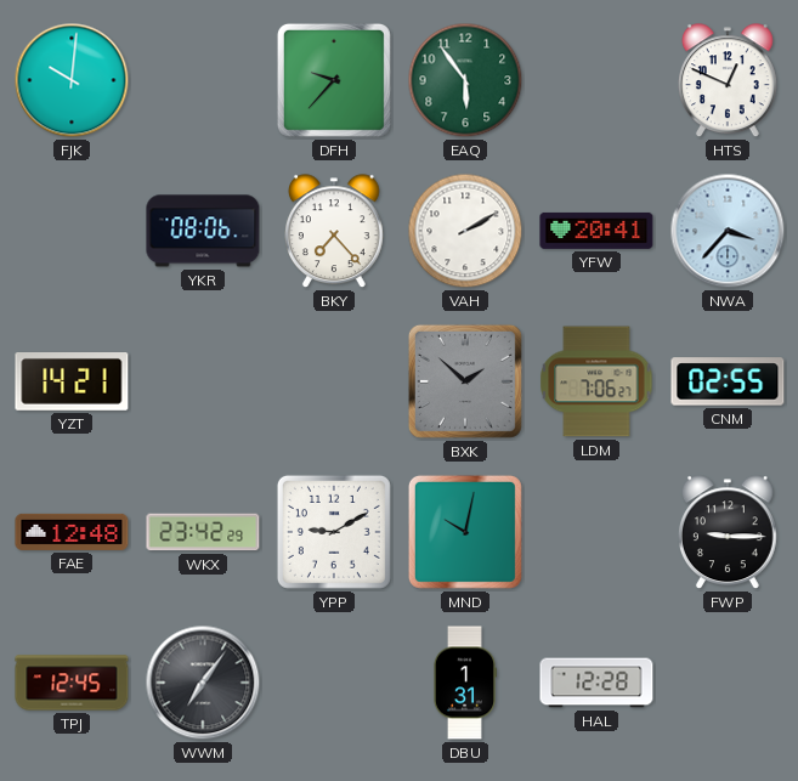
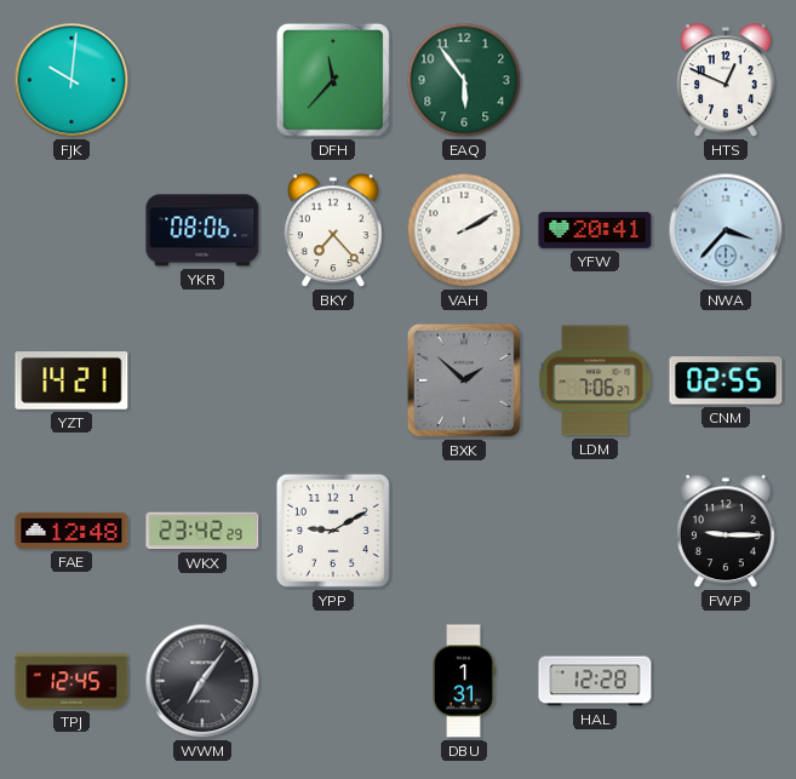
DFH: 9:37 -> 11:37
MND: 10:02 -> none
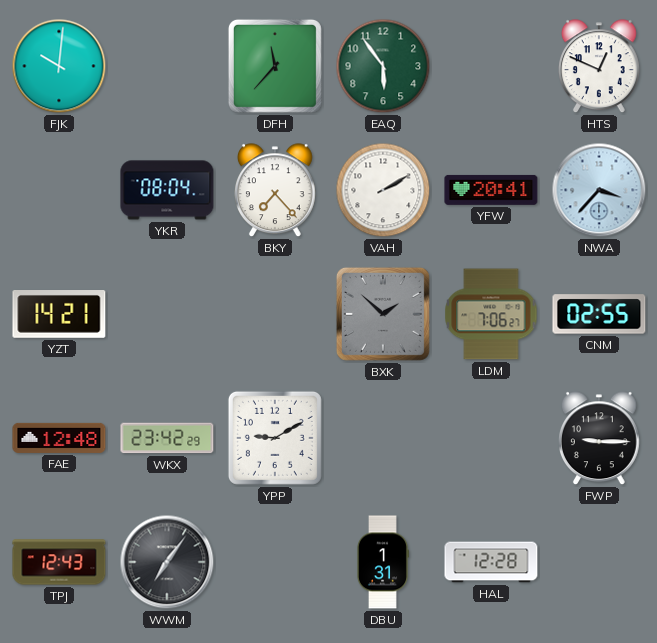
YKR: 08:06 -> 08:04
TPJ: 12:45 -> 12:43
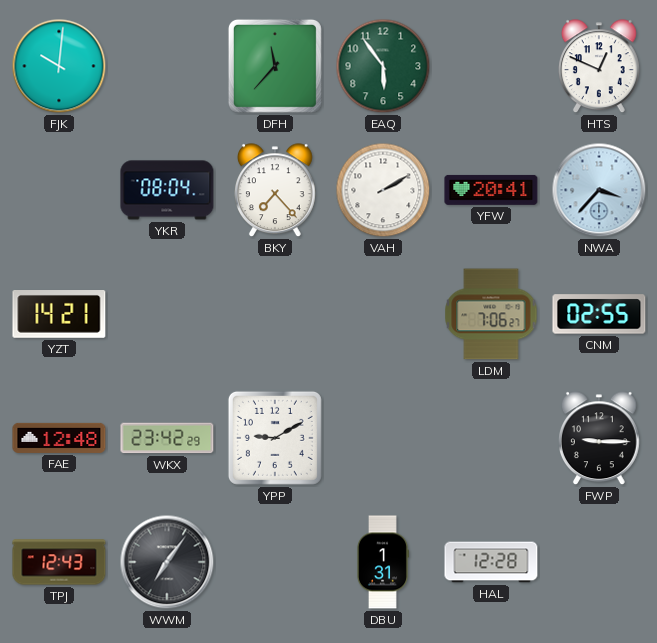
BXK: 1:52 -> none
